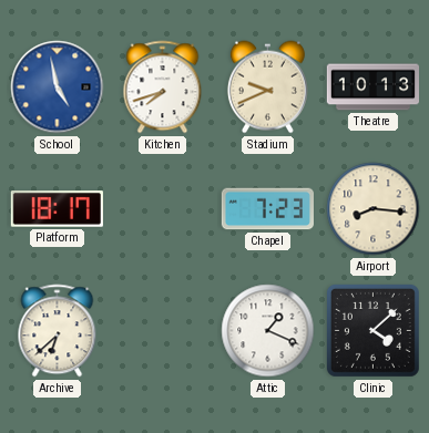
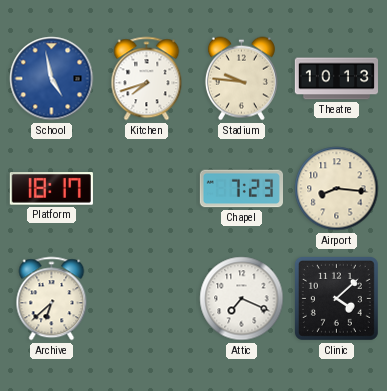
Stadium: 9:41 -> 9:46
Attic: 1:19 -> 7:19
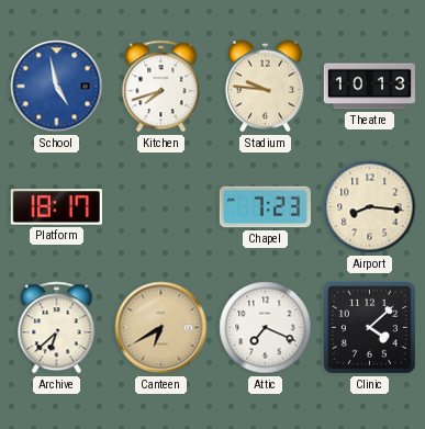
Canteen: none -> 6:40
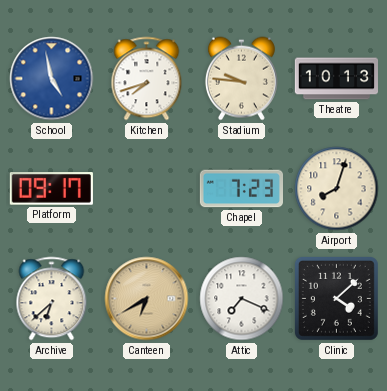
Platform: 18:17 -> 09:17
Airport: 8:16 -> 8:03
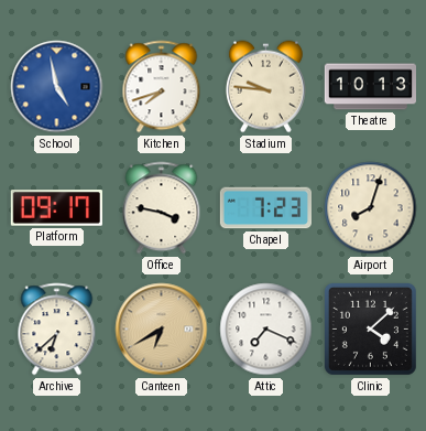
Office: none -> 3:47
